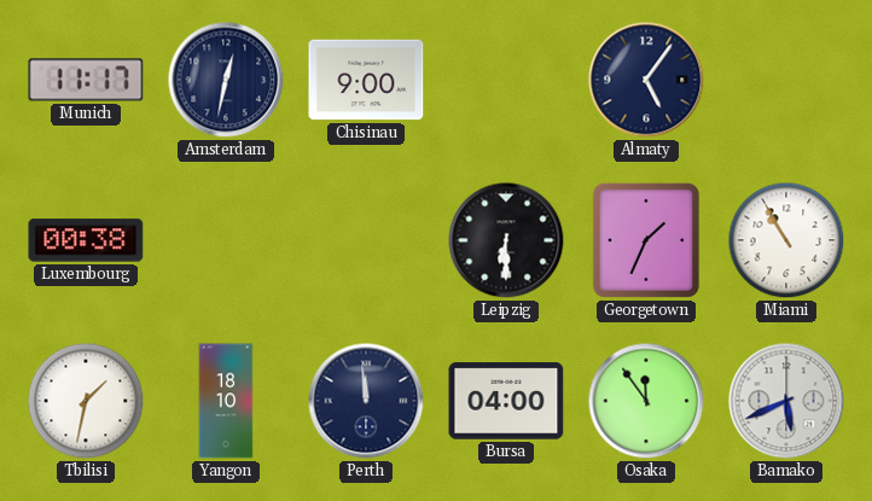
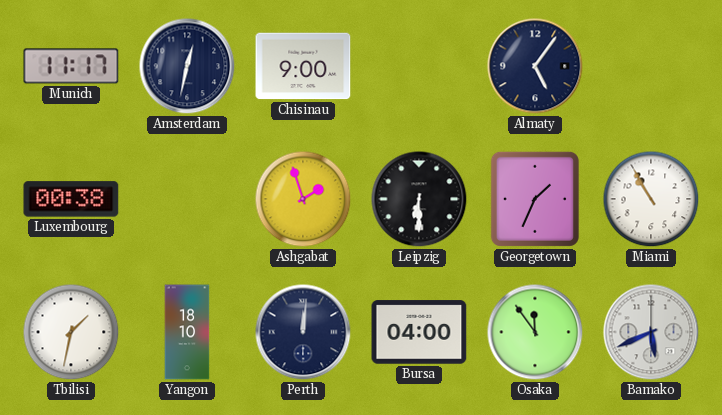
Ashgabat: none -> 1:57
Perth: 11:59 -> 12:01
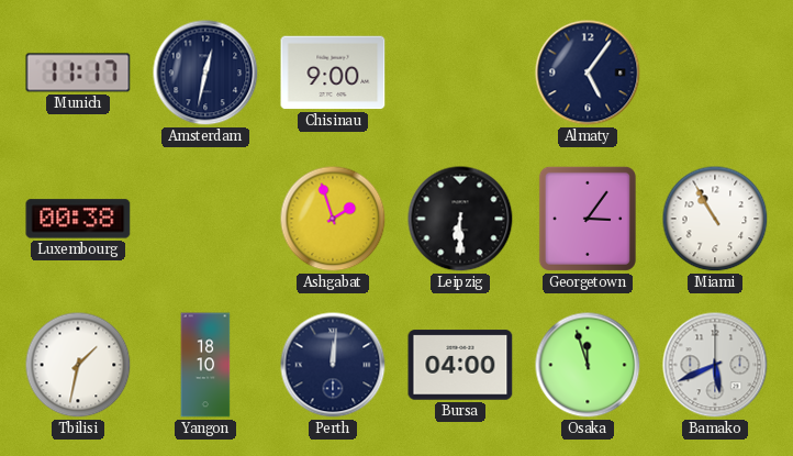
Georgetown: 1:34 -> 3:06
Osaka: 11:54 -> 11:57
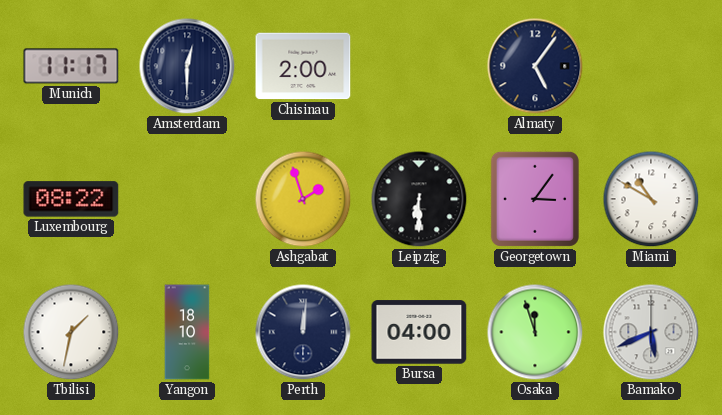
Amsterdam: 12:32 -> 12:30
Chisinau: 9:00 -> 2:00
Luxembourg: 00:38 -> 08:22
Miami: 10:55 -> 10:50
